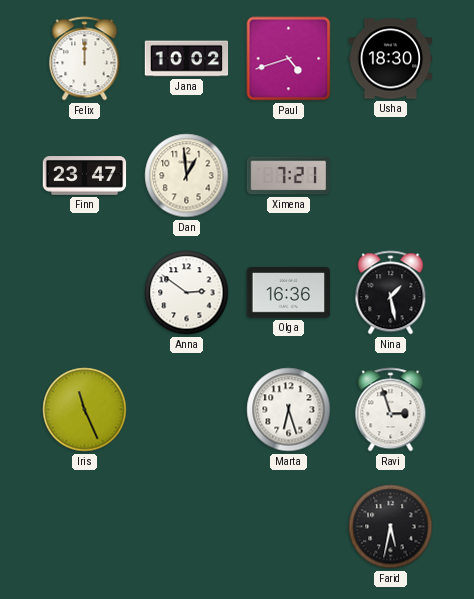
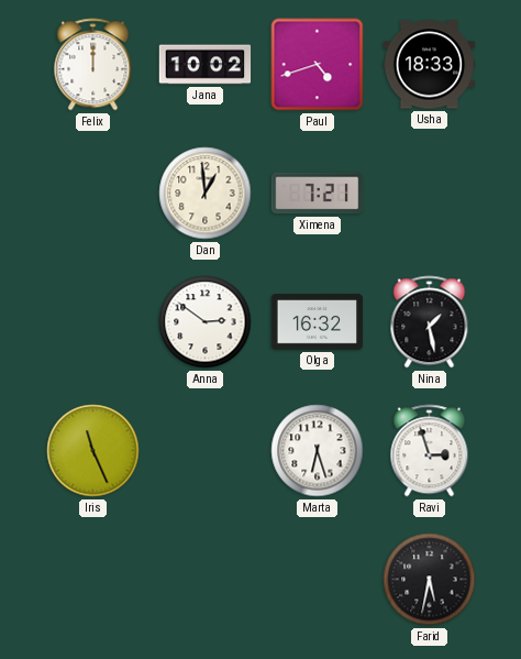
Usha: 18:30 -> 18:33
Finn: 23:47 -> none
Olga: 16:36 -> 16:32
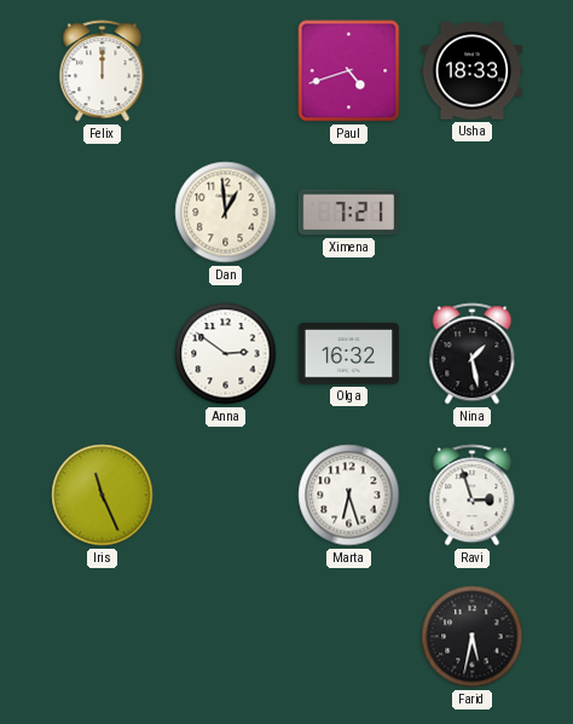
Jana: 10:02 -> none
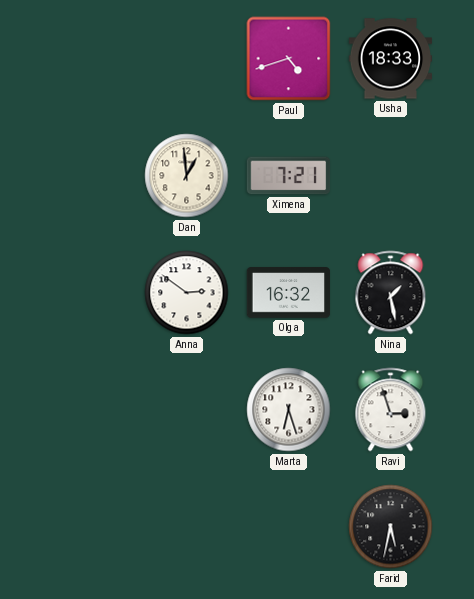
Felix: 12:00 -> none
Iris: 11:26 -> none
